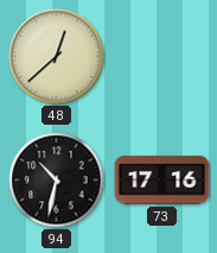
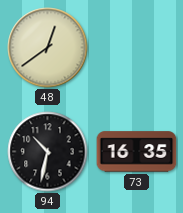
48: 12:38 -> 12:39
73: 17:16 -> 16:35
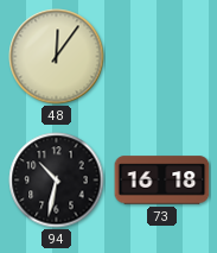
48: 12:39 -> 12:06
73: 16:35 -> 16:18
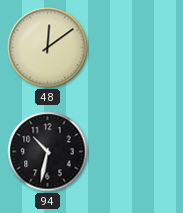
48: 12:06 -> 12:09
73: 16:18 -> none
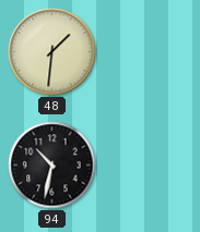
48: 12:09 -> 1:31
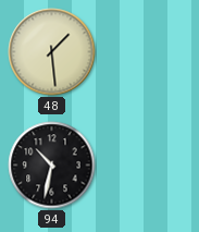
48: 1:31 -> 1:29
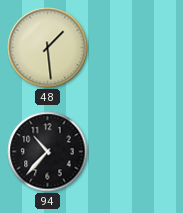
94: 10:32 -> 10:37
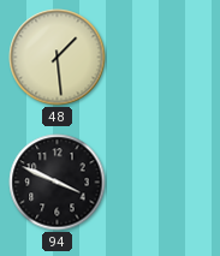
94: 10:37 -> 3:49
